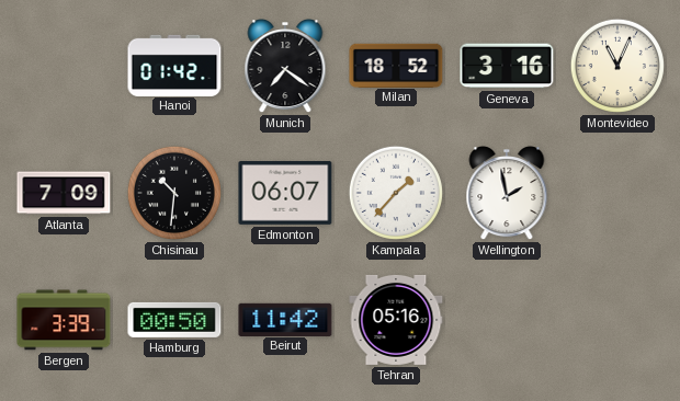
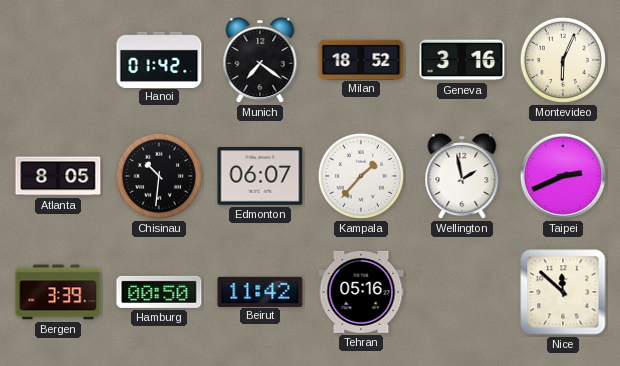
Montevideo: 11:04 -> 6:04
Atlanta: 7:09 -> 8:05
Taipei: none -> 2:41
Nice: none -> 11:52
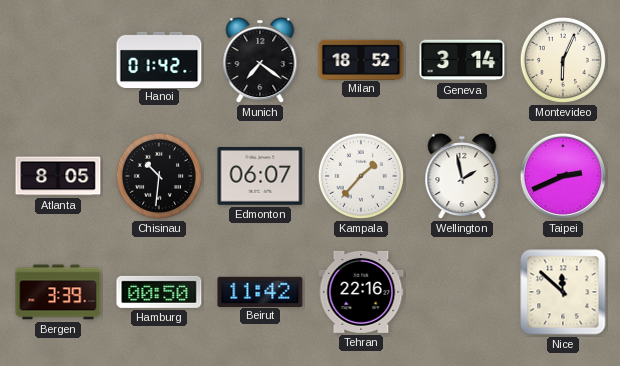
Geneva: 3:16 -> 3:14
Tehran: 05:16 -> 22:16
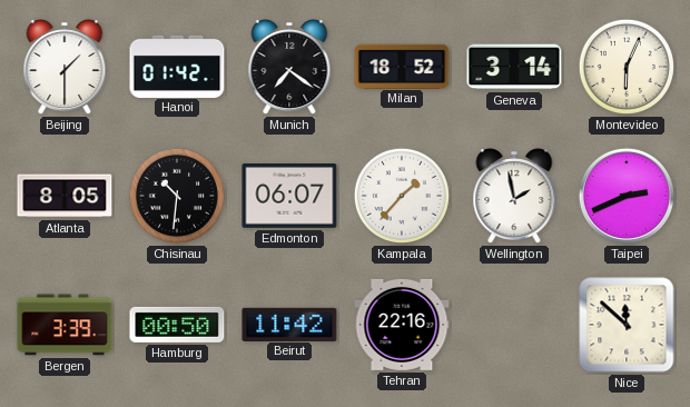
Beijing: none -> 1:30
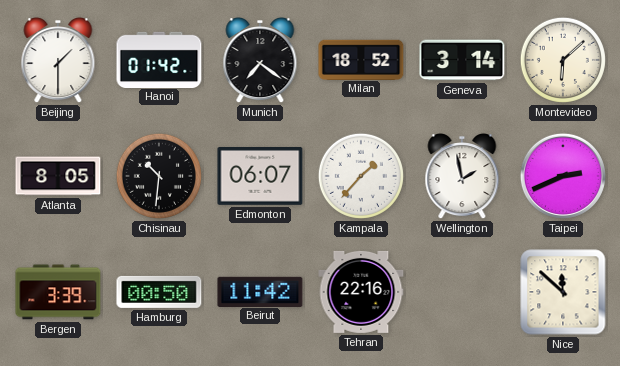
Montevideo: 6:04 -> 6:08
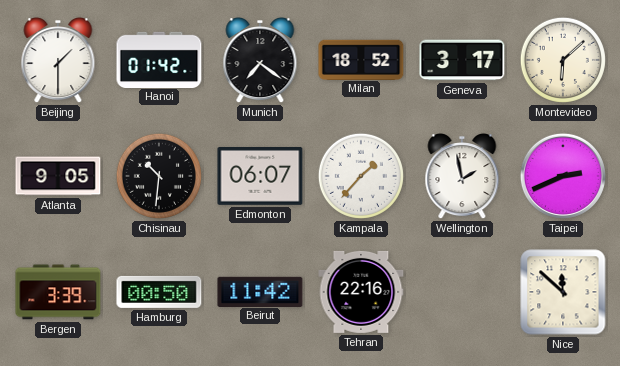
Geneva: 3:14 -> 3:17
Atlanta: 8:05 -> 9:05
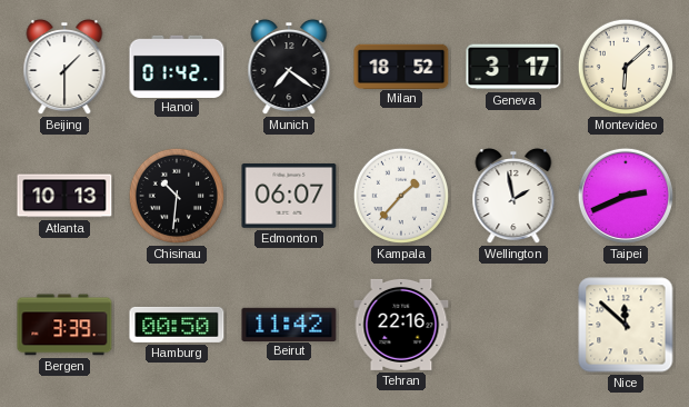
Atlanta: 9:05 -> 10:13
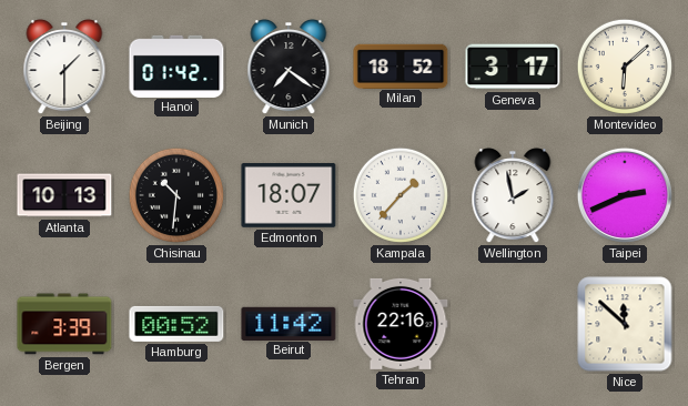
Edmonton: 06:07 -> 18:07
Hamburg: 00:50 -> 00:52
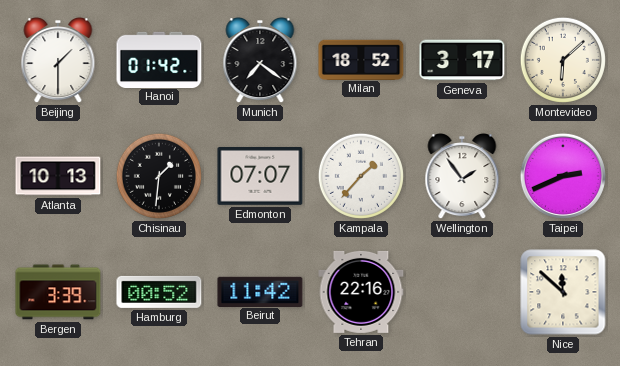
Chisinau: 10:31 -> 1:31
Edmonton: 18:07 -> 07:07
Wellington: 1:58 -> 1:54
